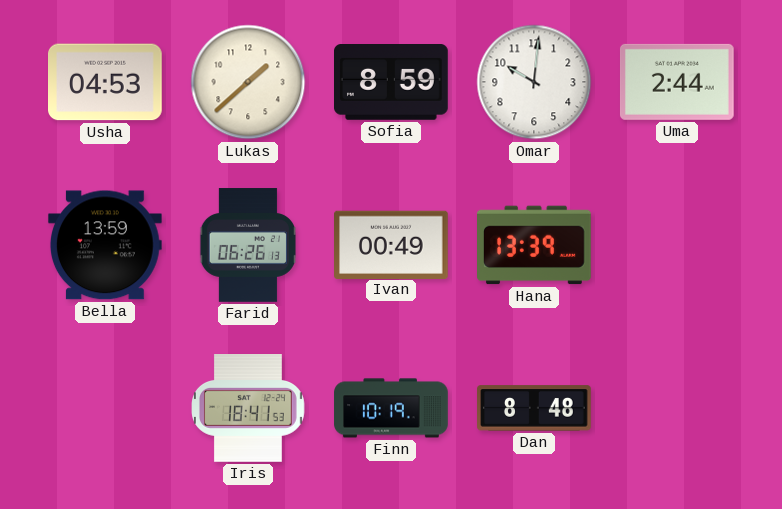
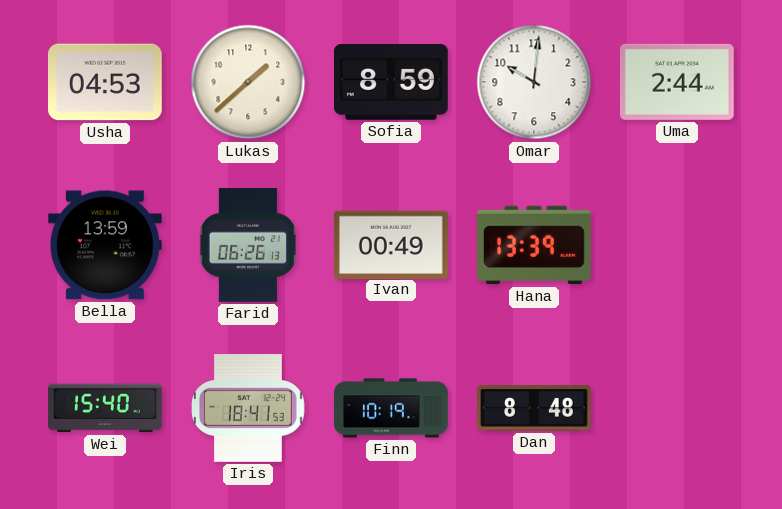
Wei: none -> 15:40
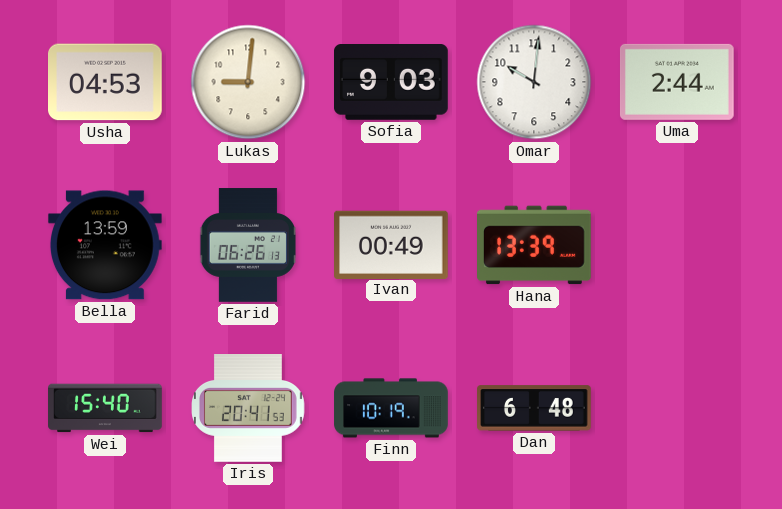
Lukas: 1:38 -> 9:01
Sofia: 8:59 -> 9:03
Iris: 18:41 -> 20:41
Dan: 8:48 -> 6:48
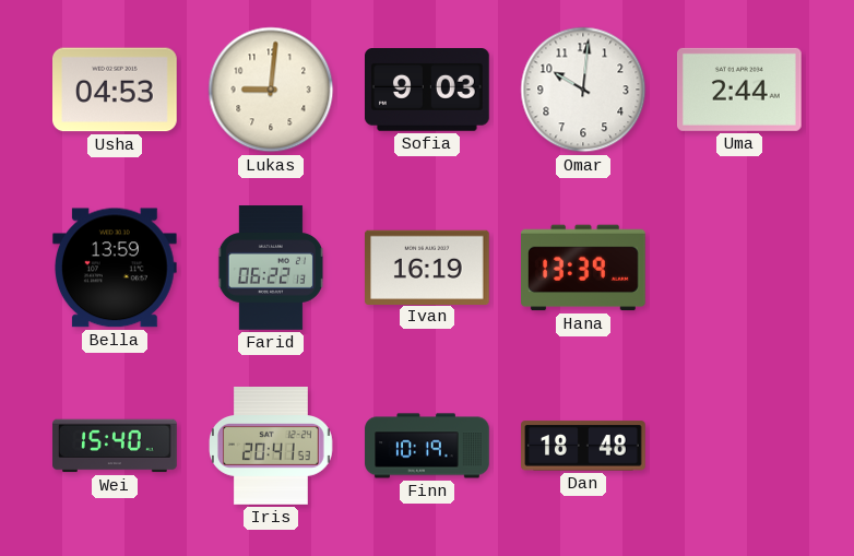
Farid: 06:26 -> 06:22
Ivan: 00:49 -> 16:19
Dan: 6:48 -> 18:48
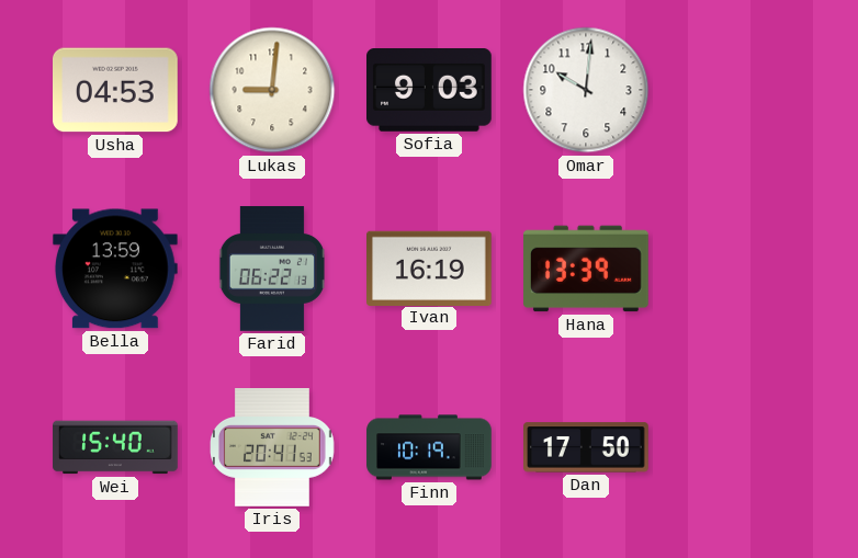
Uma: 2:44 -> none
Dan: 18:48 -> 17:50
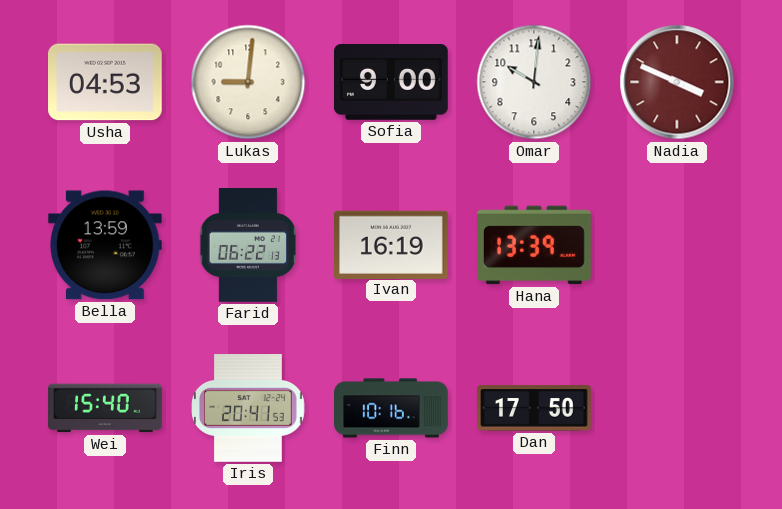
Sofia: 9:03 -> 9:00
Nadia: none -> 3:49
Finn: 10:19 -> 10:16
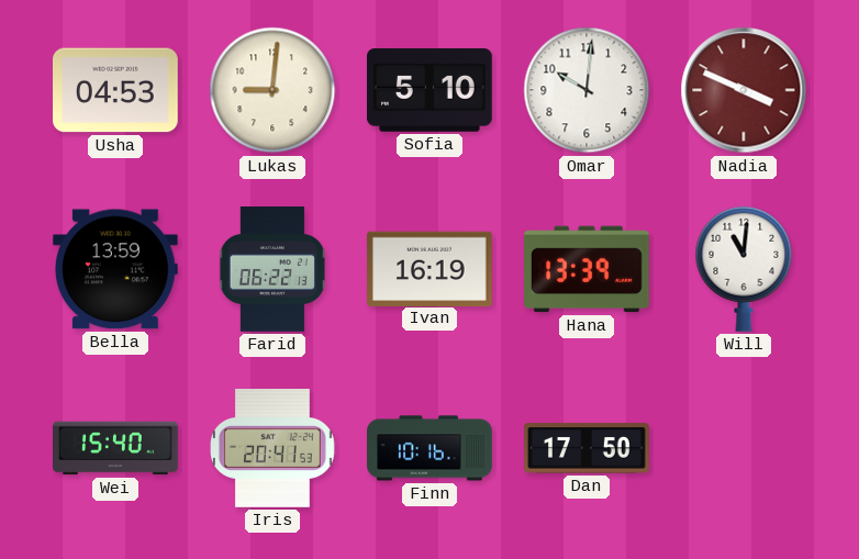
Sofia: 9:00 -> 5:10
Will: none -> 11:01
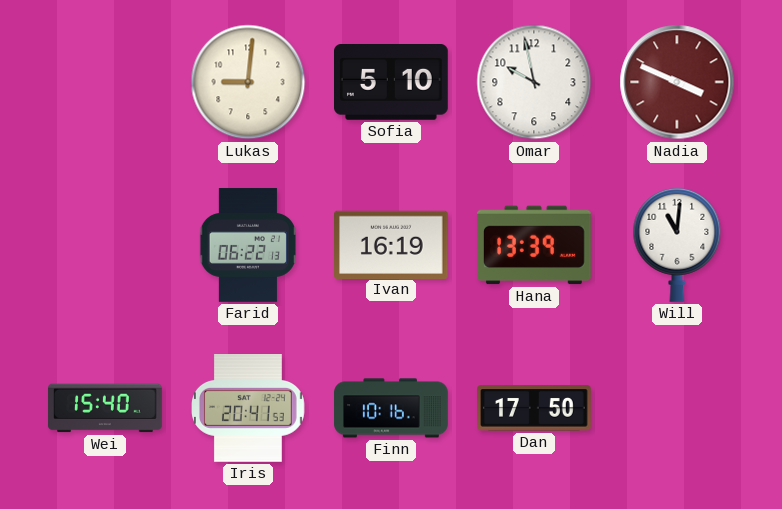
Usha: 04:53 -> none
Omar: 10:01 -> 9:58
Bella: 13:59 -> none
